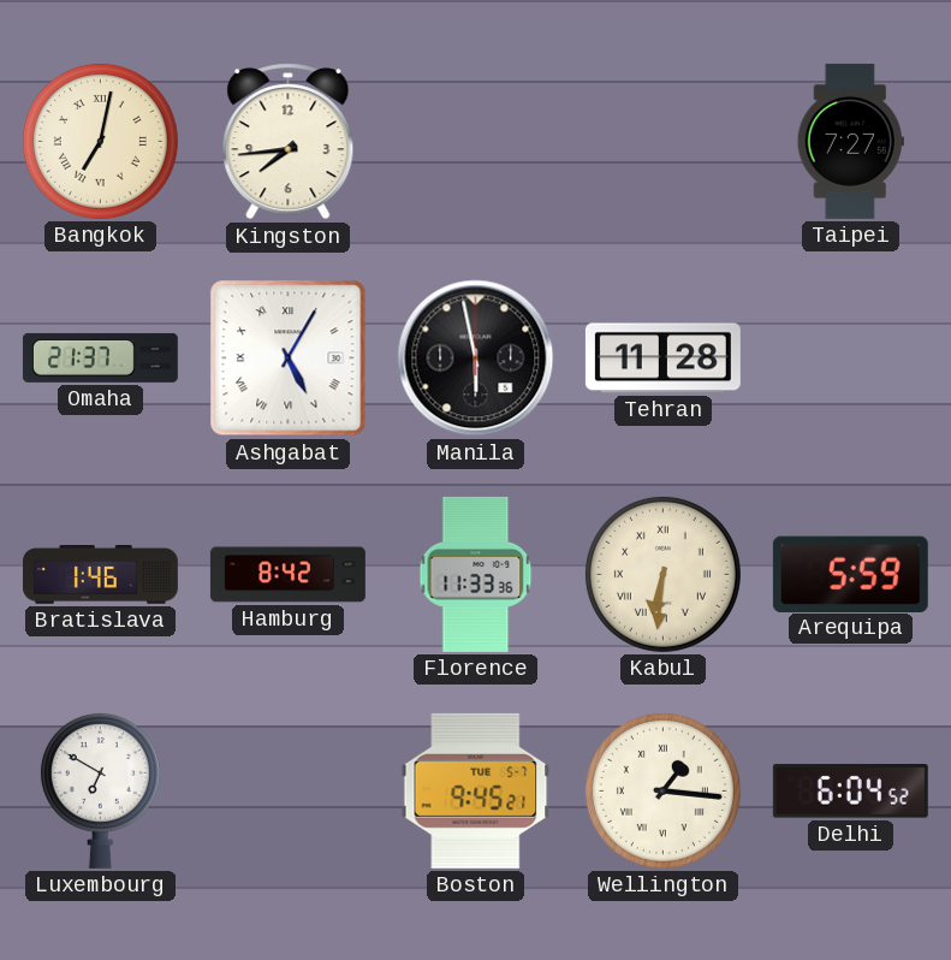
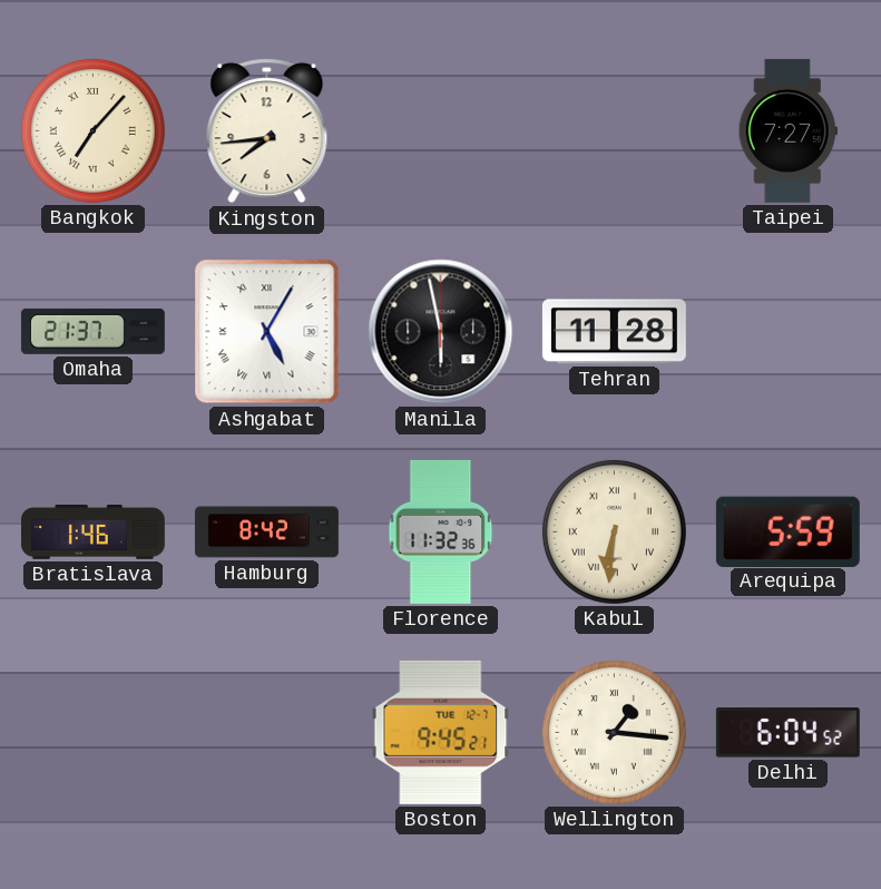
Bangkok: 7:02 -> 7:07
Florence: 11:33 -> 11:32
Luxembourg: 6:50 -> none
Boston date: TUE 5-7 -> TUE 12-7
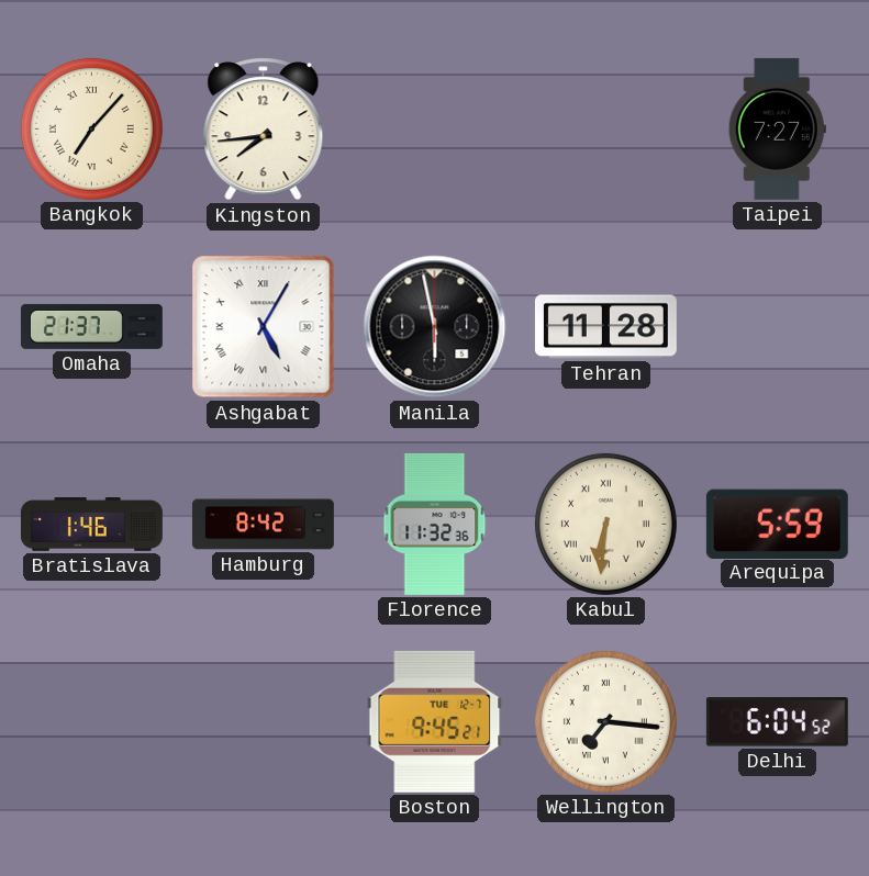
Wellington: 1:16 -> 7:16
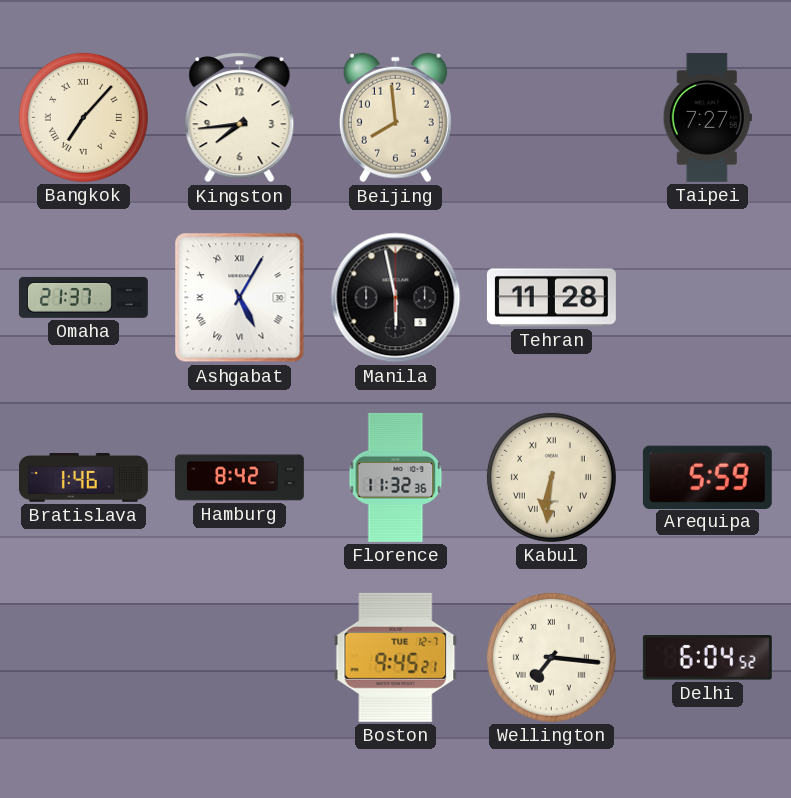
Beijing: none -> 7:59
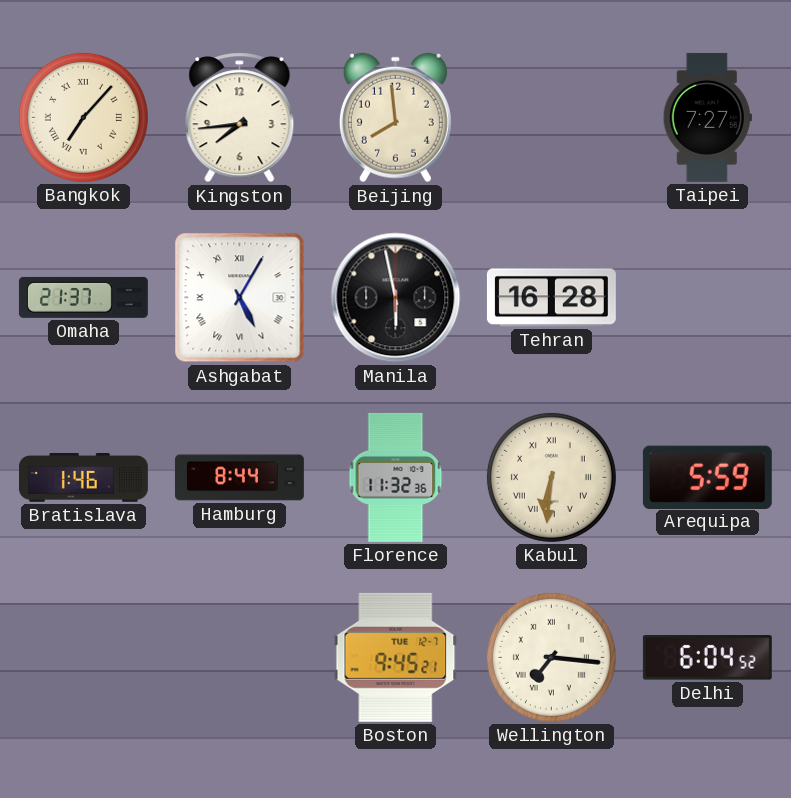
Tehran: 11:28 -> 16:28
Hamburg: 8:42 -> 8:44
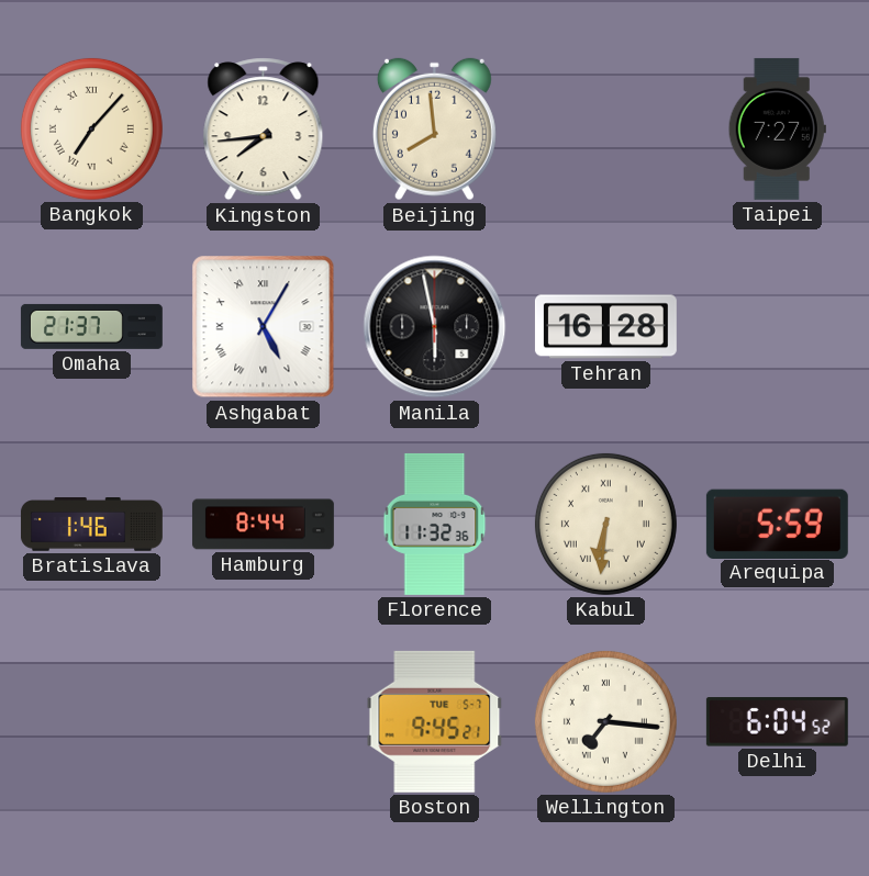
Boston date: TUE 12-7 -> TUE 5-7
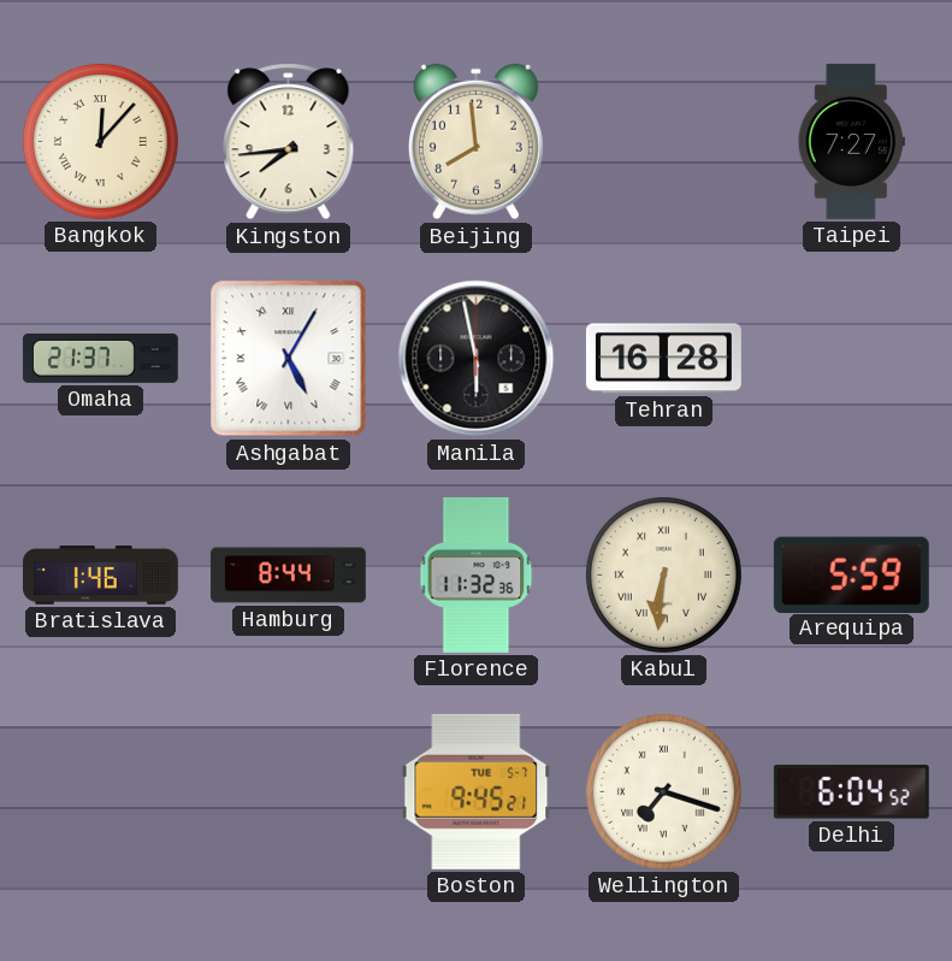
Bangkok: 7:07 -> 12:07
Wellington: 7:16 -> 7:18
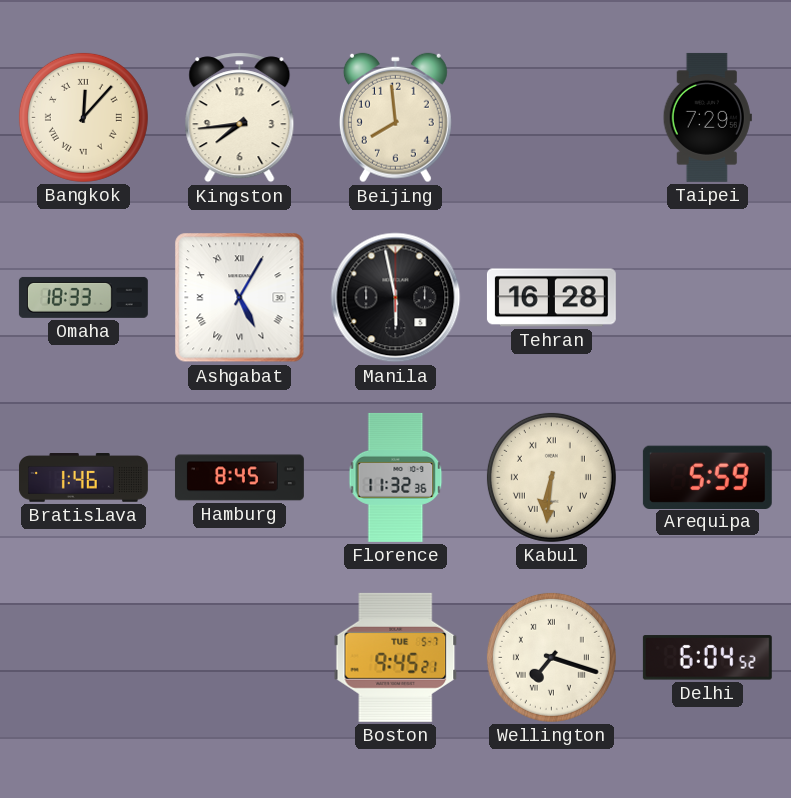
Taipei: 7:27 -> 7:29
Omaha: 21:37 -> 18:33
Hamburg: 8:44 -> 8:45
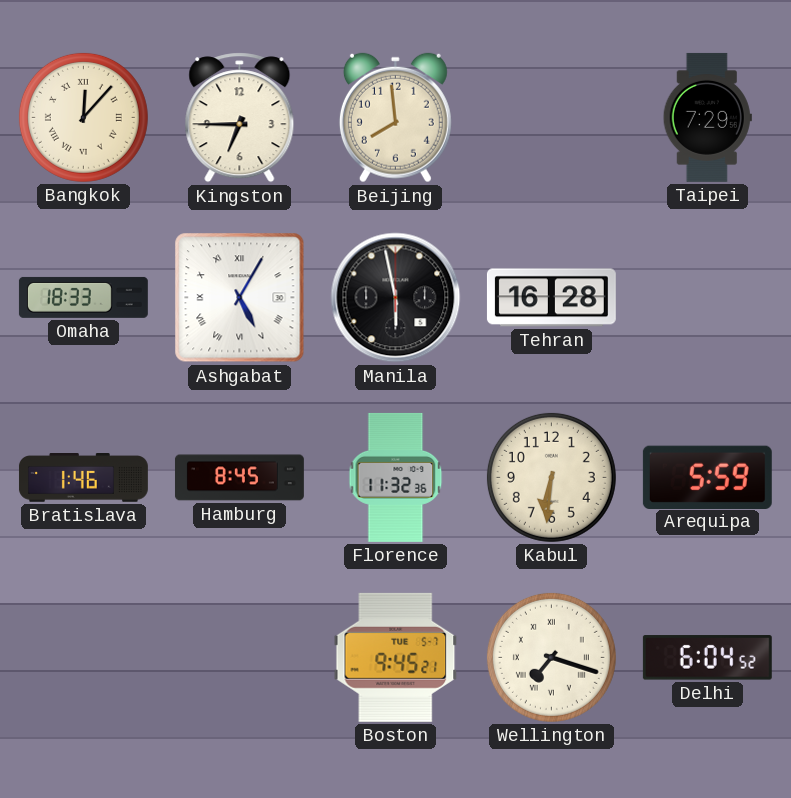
Kingston: 7:44 -> 6:45
Kabul numerals: Roman -> Arabic
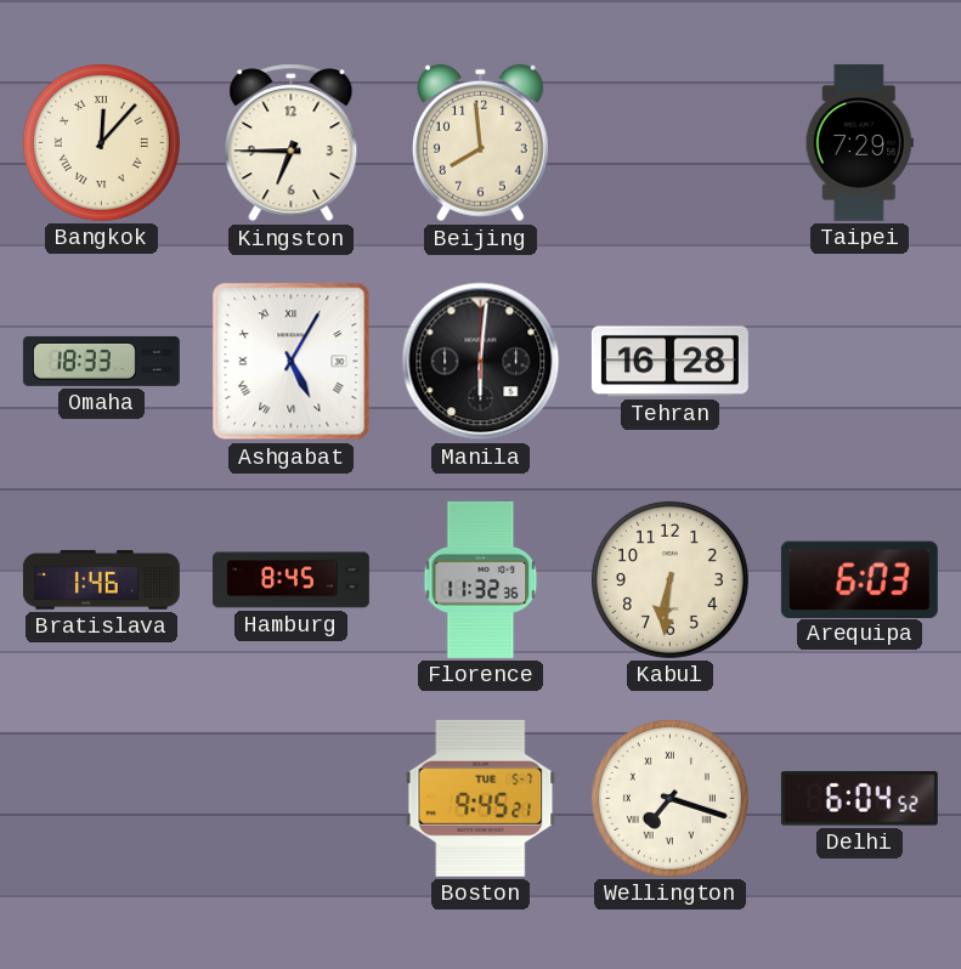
Manila: 5:58 -> 6:01
Arequipa: 5:59 -> 6:03
